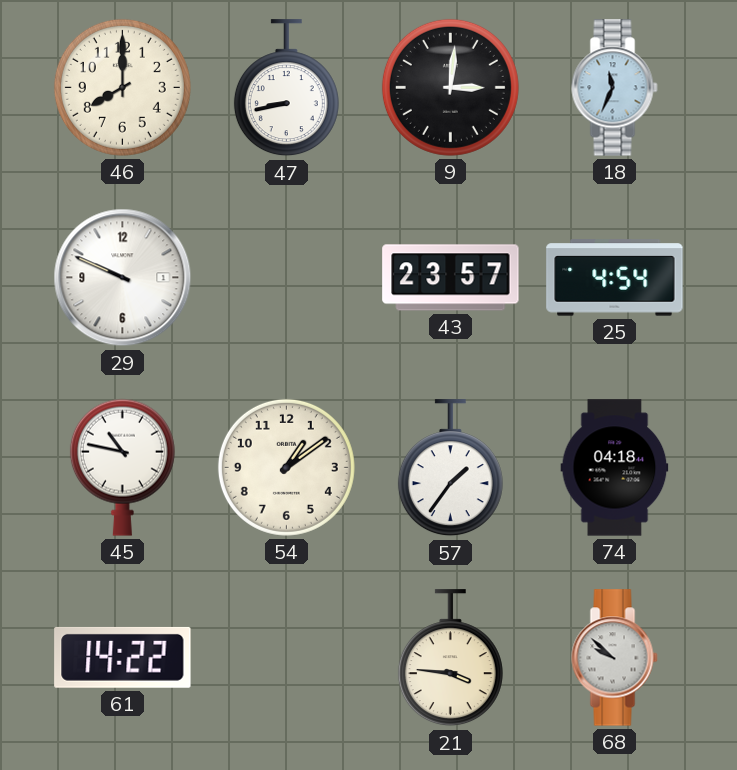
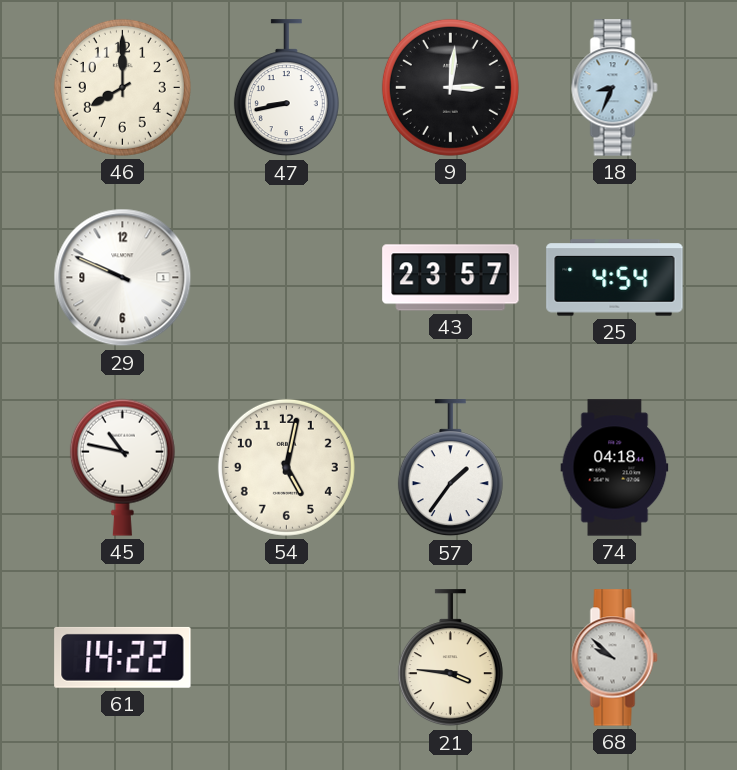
18: 11:34 -> 8:34
54: 1:09 -> 5:02
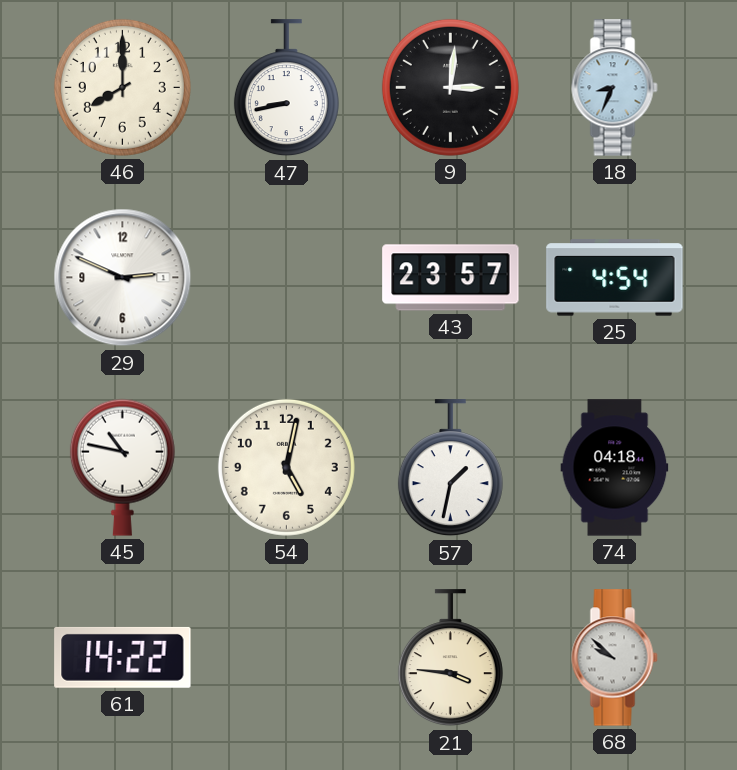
29: 9:49 -> 2:49
57: 1:36 -> 1:32
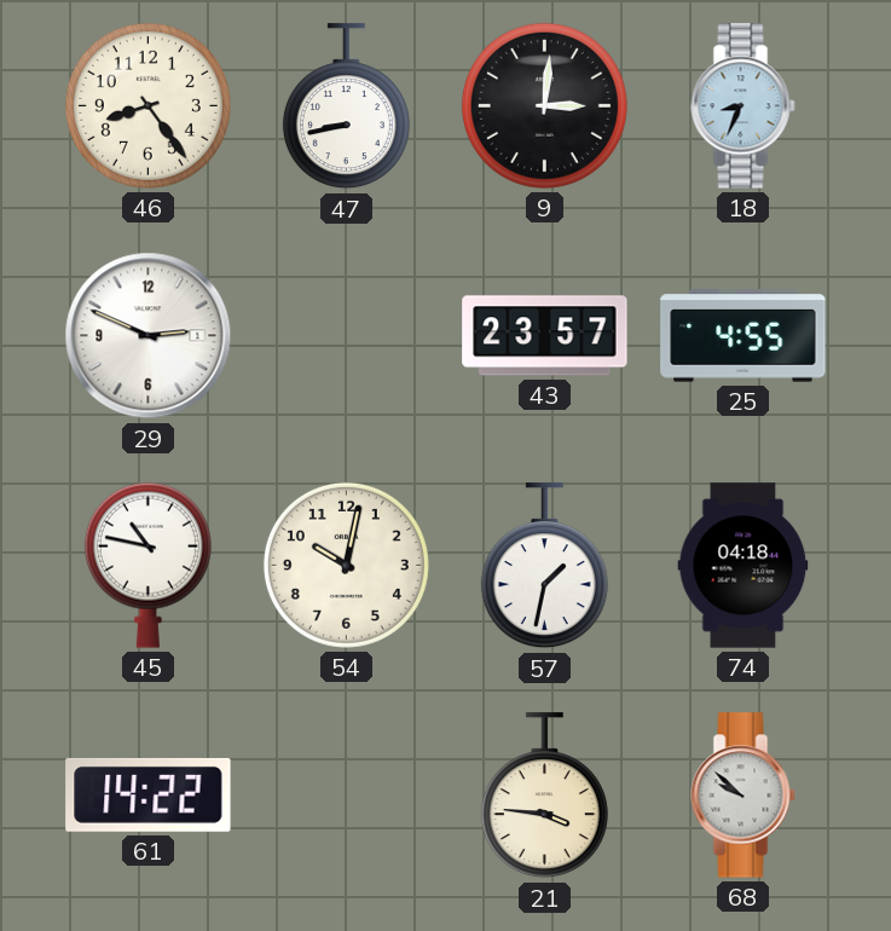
46: 8:00 -> 8:24
25: 4:54 -> 4:55
54: 5:02 -> 10:02
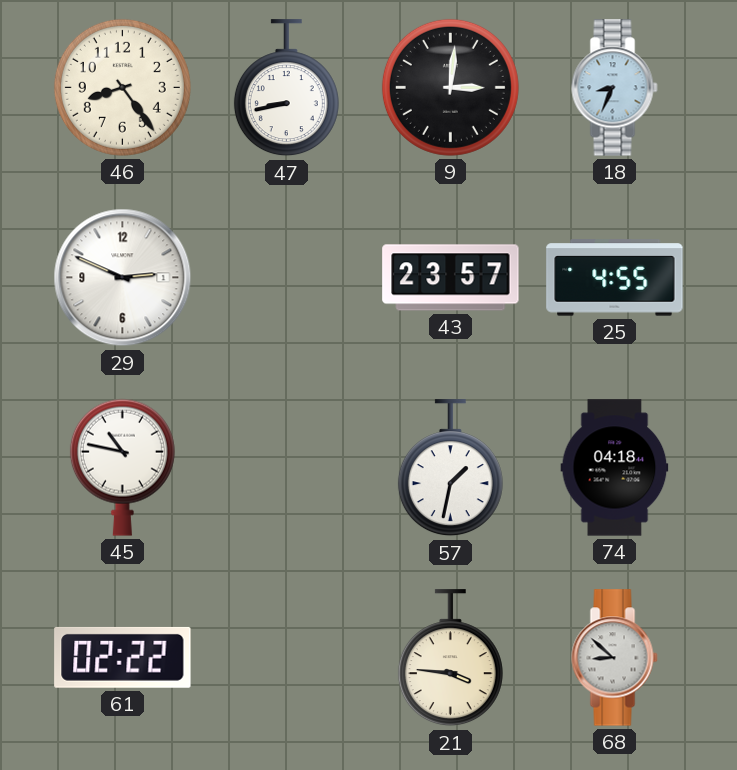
54: 10:02 -> none
61: 14:22 -> 02:22
68: 9:52 -> 8:52
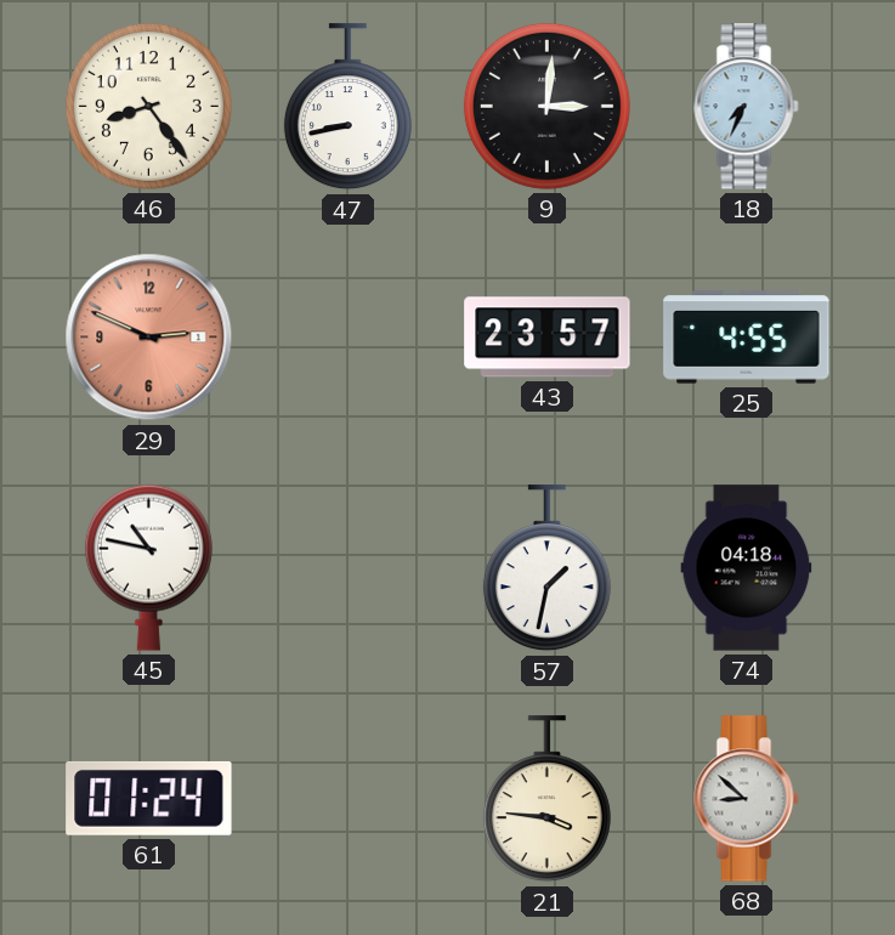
18: 8:34 -> 7:34
29 dial: white -> salmon
61: 02:22 -> 01:24
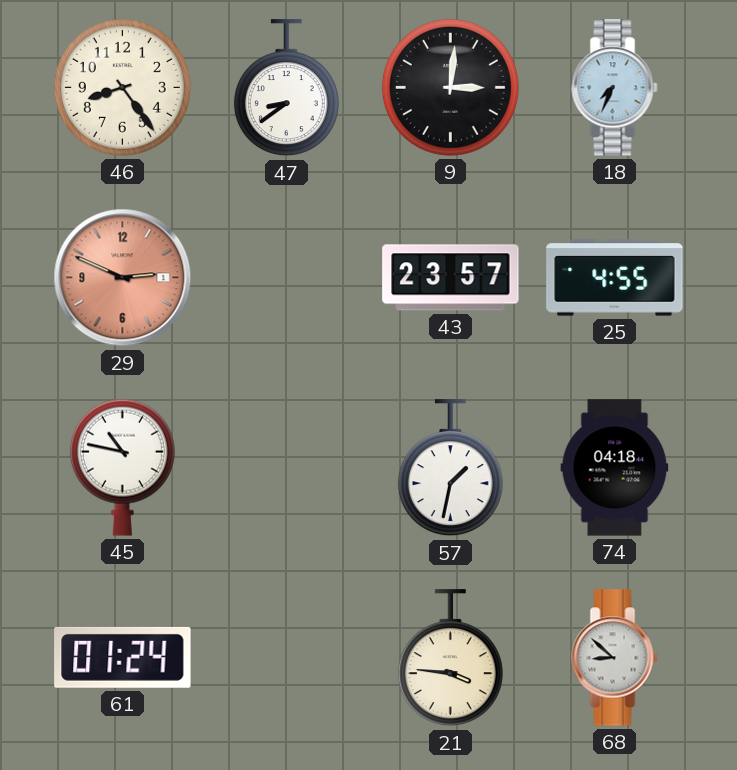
47: 8:43 -> 8:39
